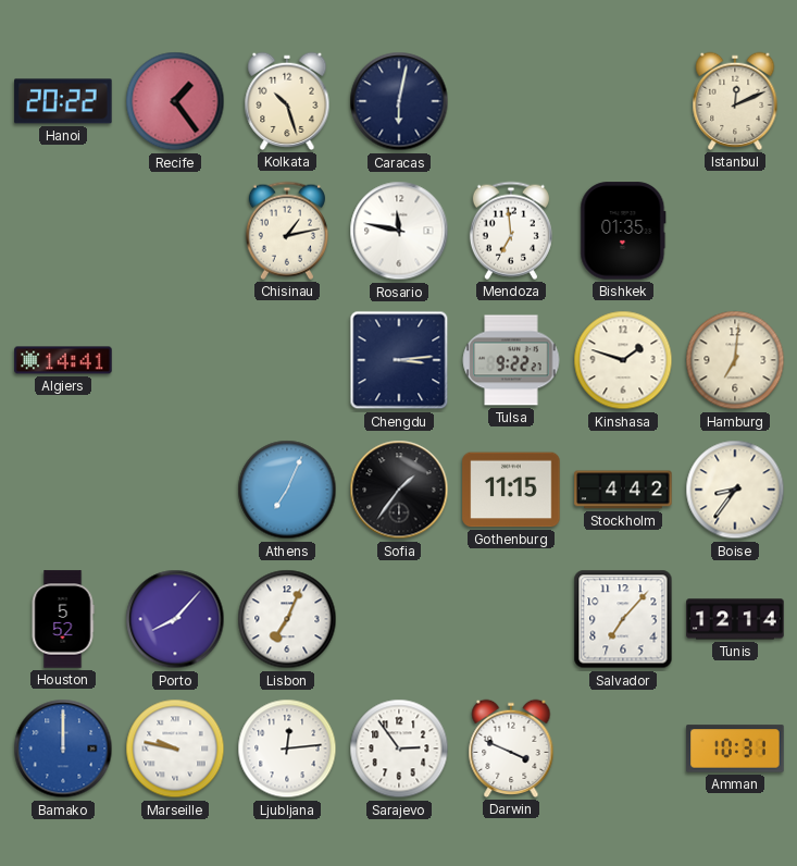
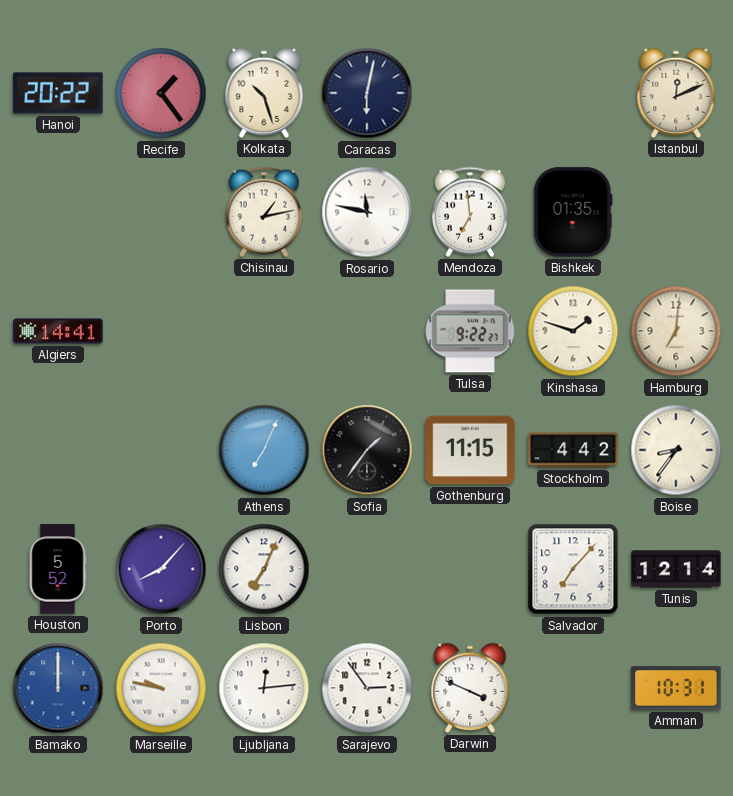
Chengdu: 3:14 -> none
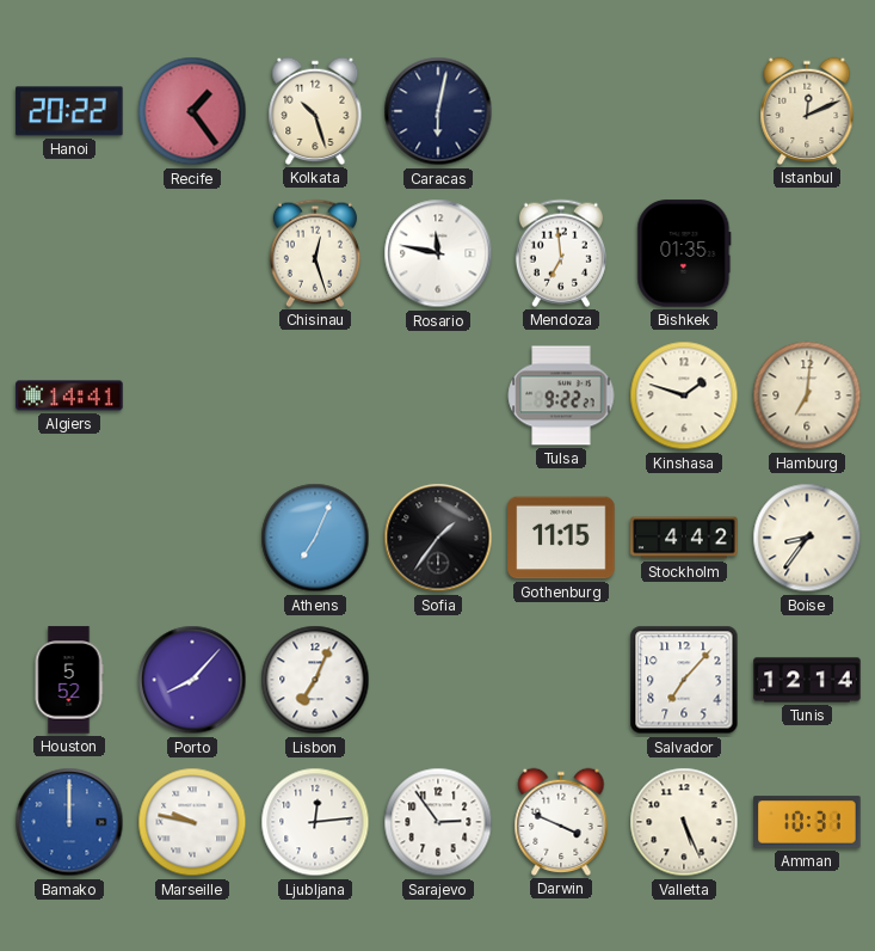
Chisinau: 1:13 -> 12:27
Valletta: none -> 5:26
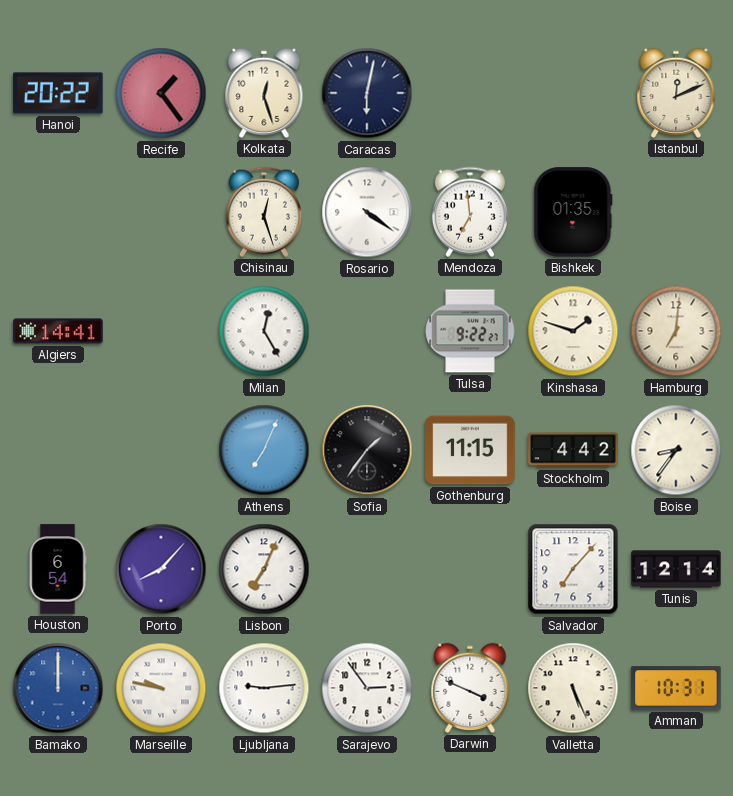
Kolkata: 10:27 -> 12:27
Rosario: 11:47 -> 4:21
Milan: none -> 12:25
Houston: 5:52 -> 6:54
Ljubljana: 12:14 -> 9:14
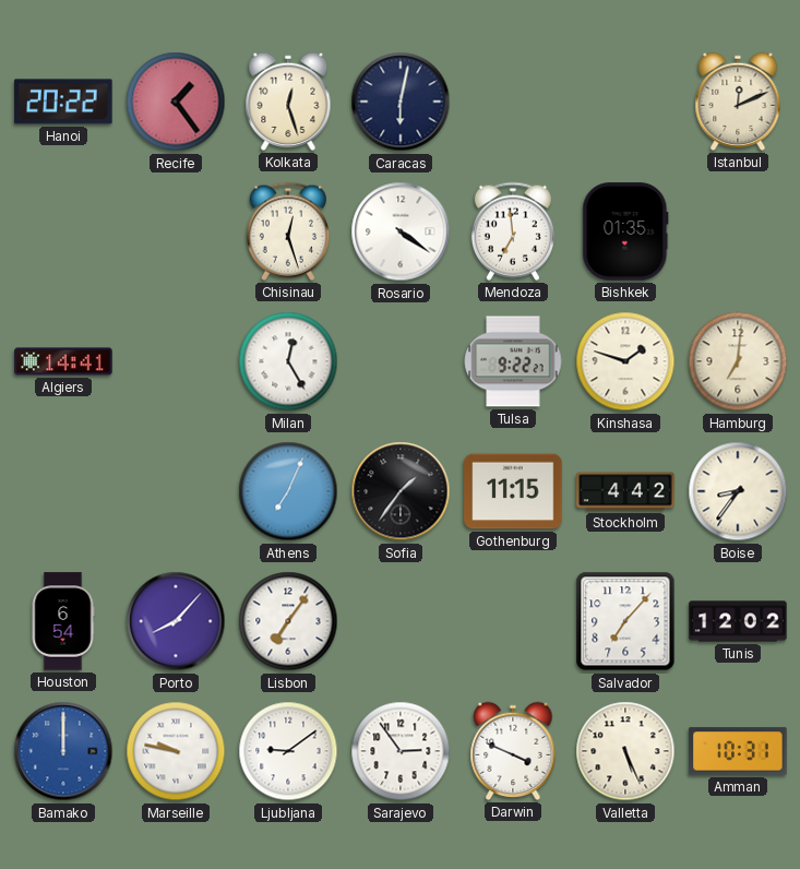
Lisbon: 7:04 -> 7:06
Tunis: 12:14 -> 12:02
Ljubljana: 9:14 -> 9:09
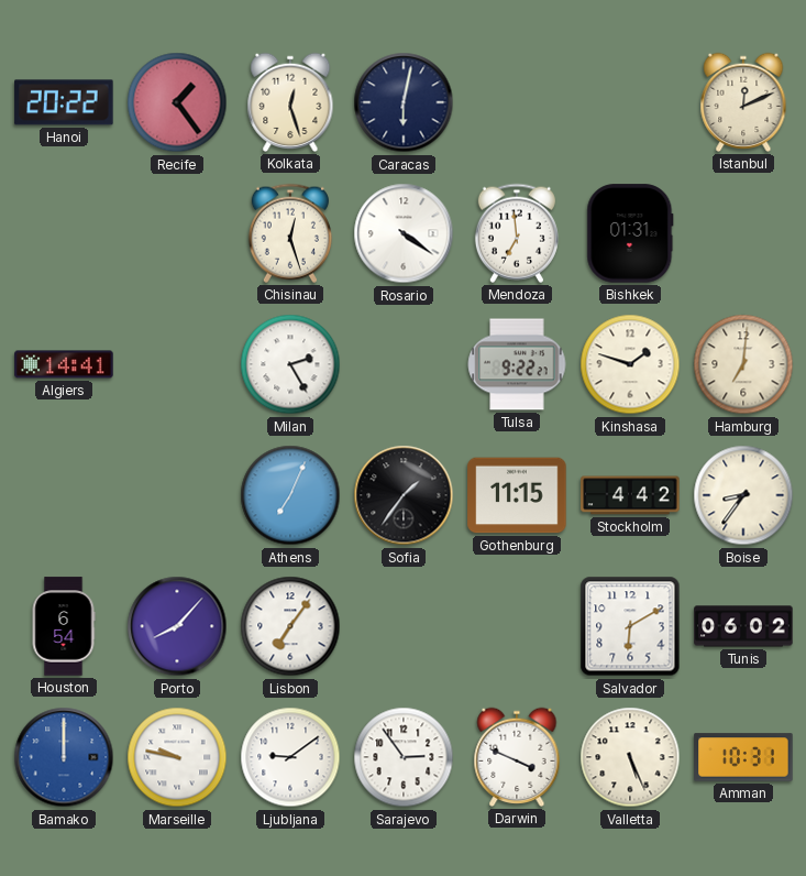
Bishkek: 01:35 -> 01:31
Milan: 12:25 -> 2:25
Salvador: 7:07 -> 6:10
Tunis: 12:02 -> 06:02
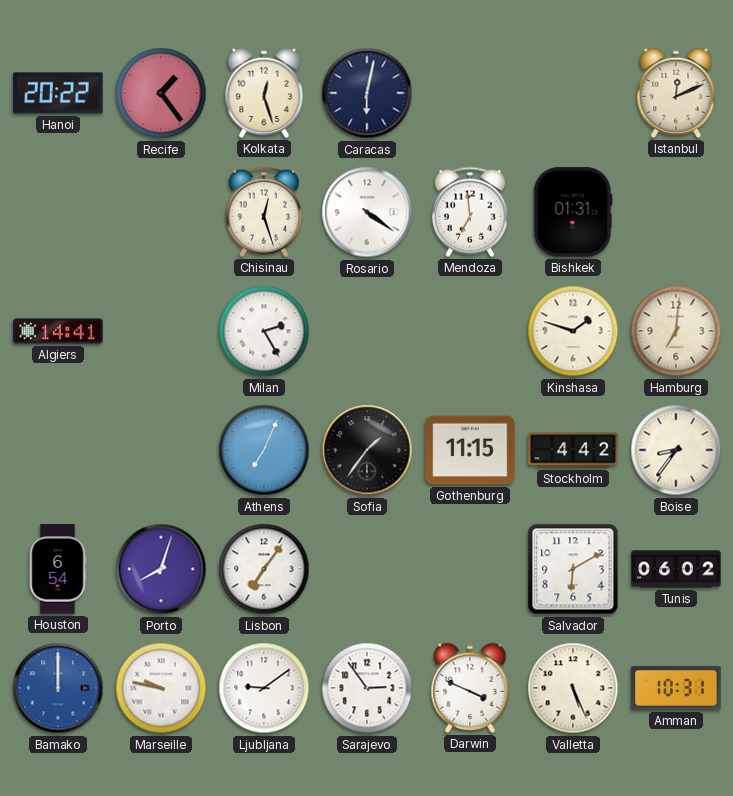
Tulsa: 9:22 -> none
Porto: 8:07 -> 8:03
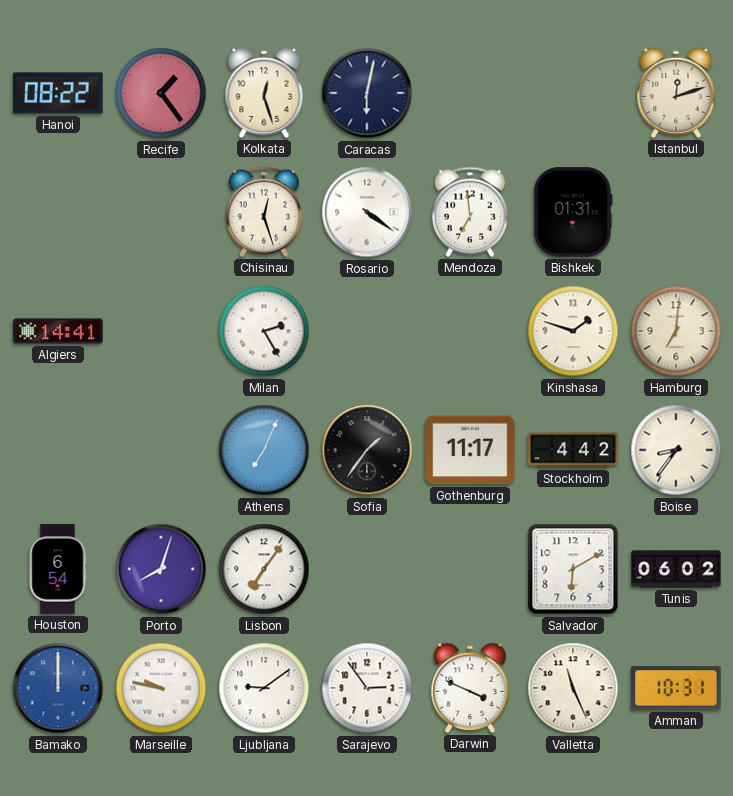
Hanoi: 20:22 -> 08:22
Istanbul: 12:11 -> 12:12
Gothenburg: 11:15 -> 11:17
Valletta: 5:26 -> 11:26
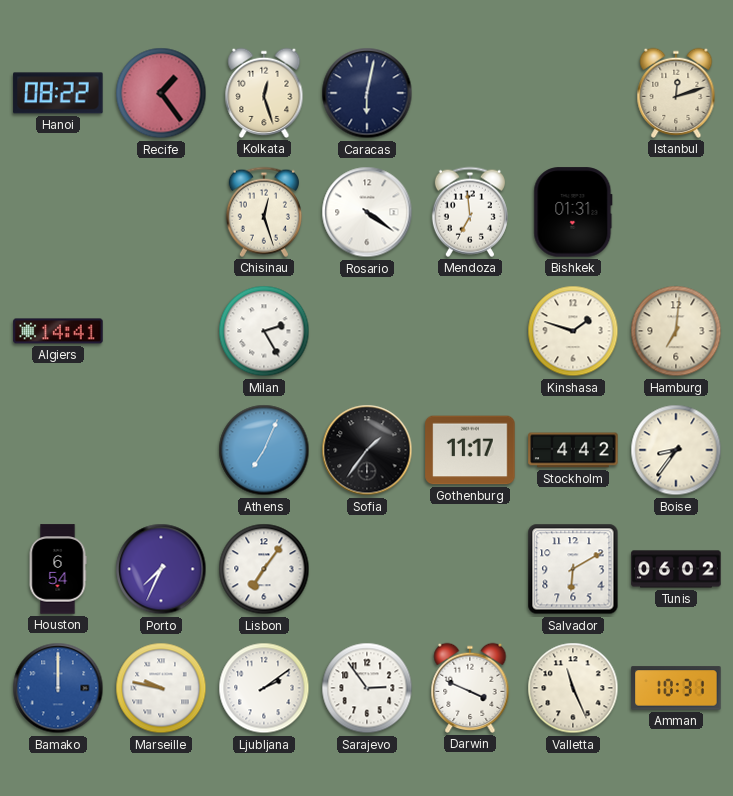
Porto: 8:03 -> 7:34
Ljubljana: 9:09 -> 2:09
